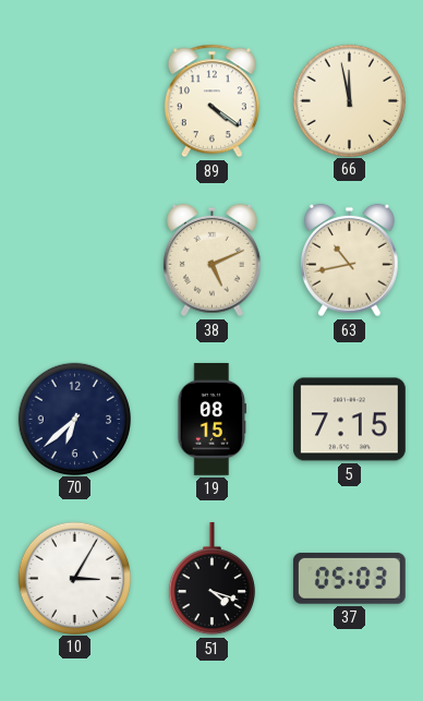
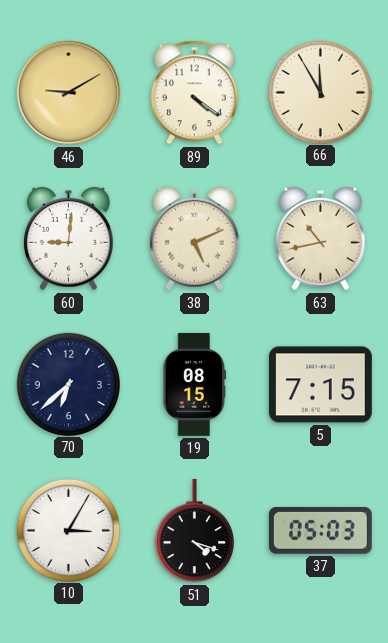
46: none -> 9:10
66: 11:58 -> 11:55
60: none -> 9:01
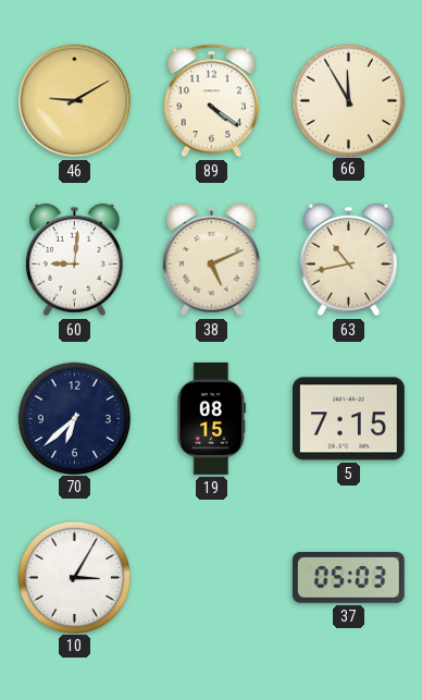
51: 4:18 -> none
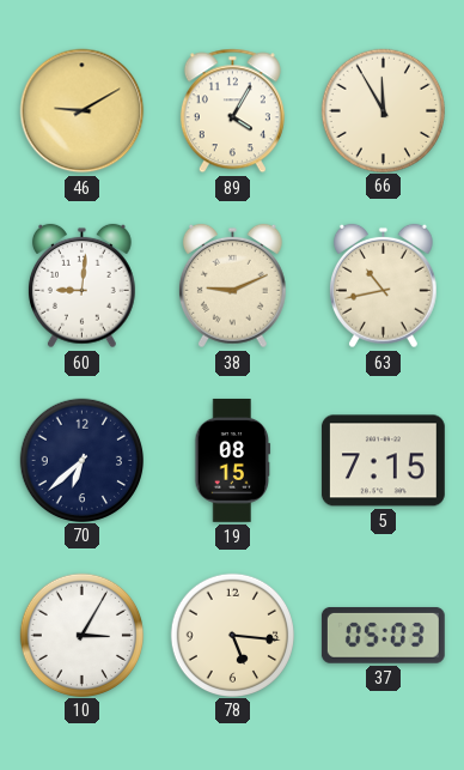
89: 4:21 -> 4:05
38: 5:11 -> 9:11
78: none -> 5:16
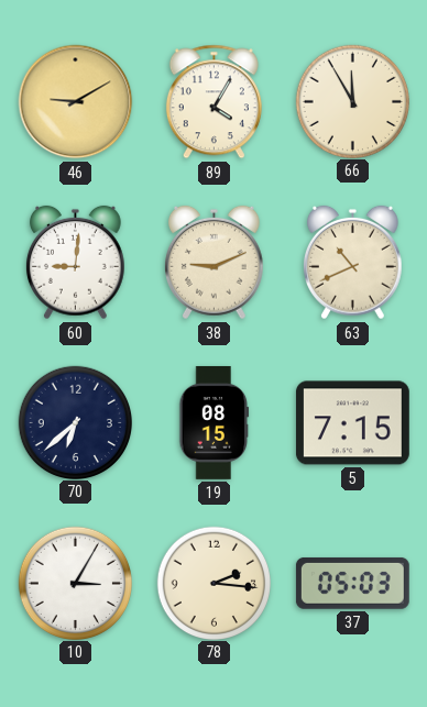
63: 10:43 -> 10:41
78: 5:16 -> 2:16
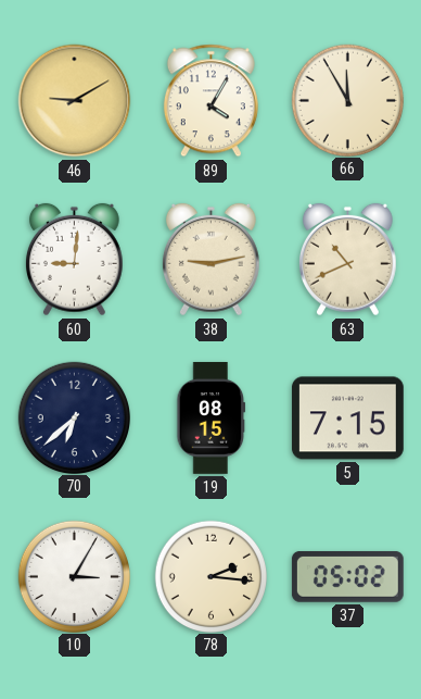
38: 9:11 -> 9:13
37: 05:03 -> 05:02
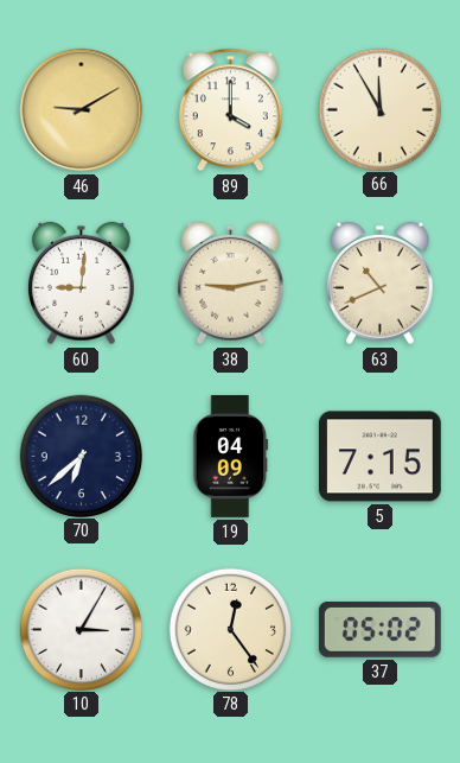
89: 4:05 -> 4:00
19: 08:15 -> 04:09
78: 2:16 -> 12:24
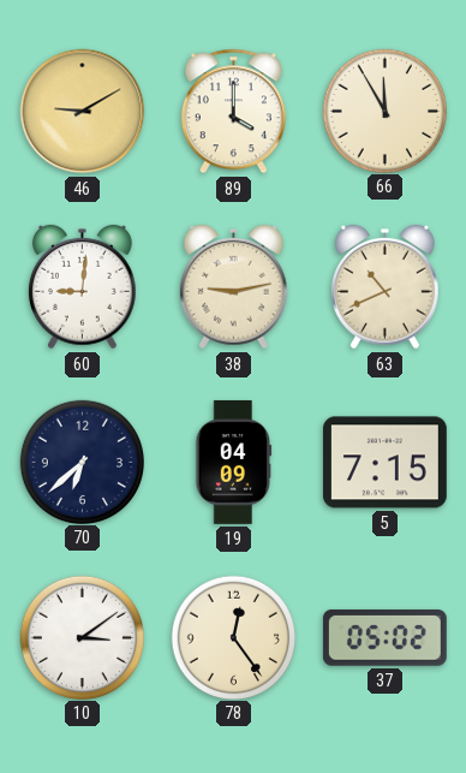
10: 3:05 -> 3:09
